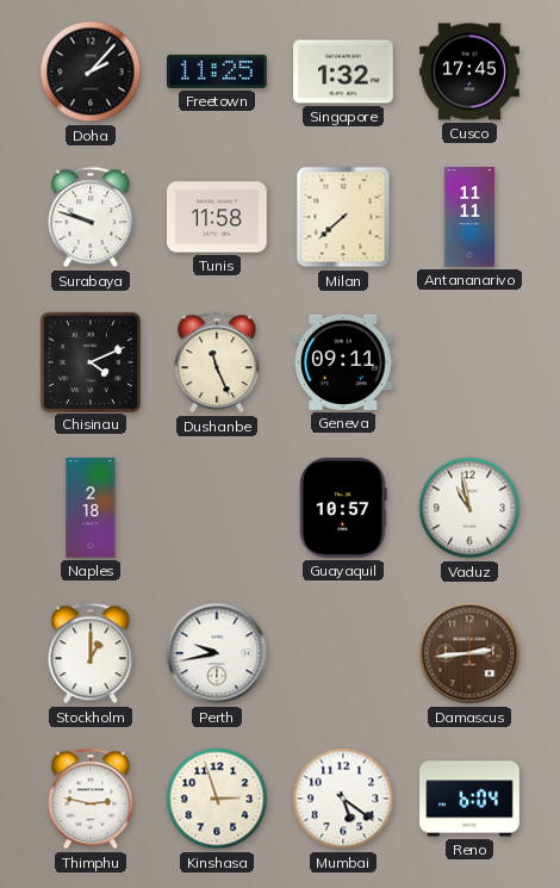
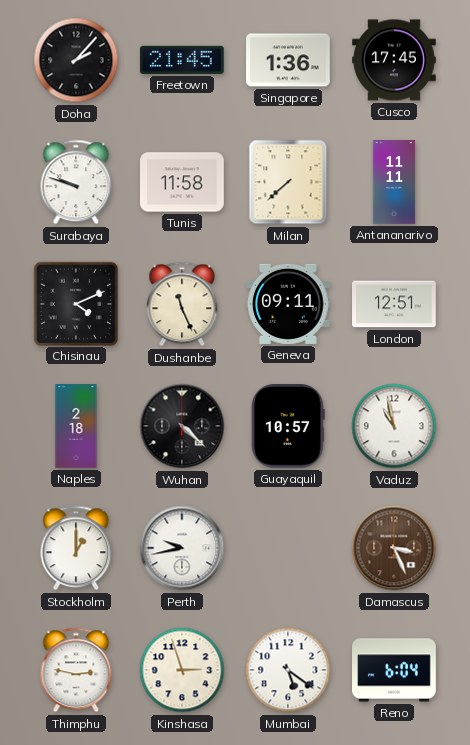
Freetown: 11:25 -> 21:45
Singapore: 1:32 -> 1:36
London: none -> 12:51
Wuhan: none -> 4:22
Damascus: 2:44 -> 3:26
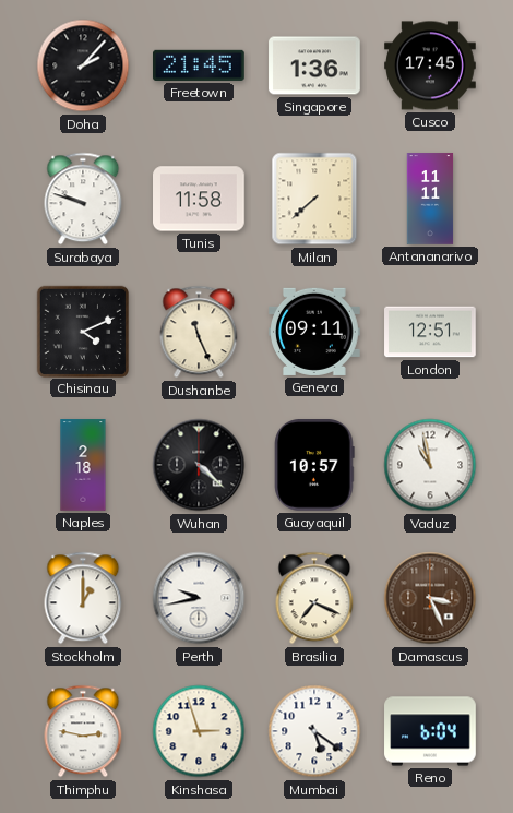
Brasilia: none -> 7:19
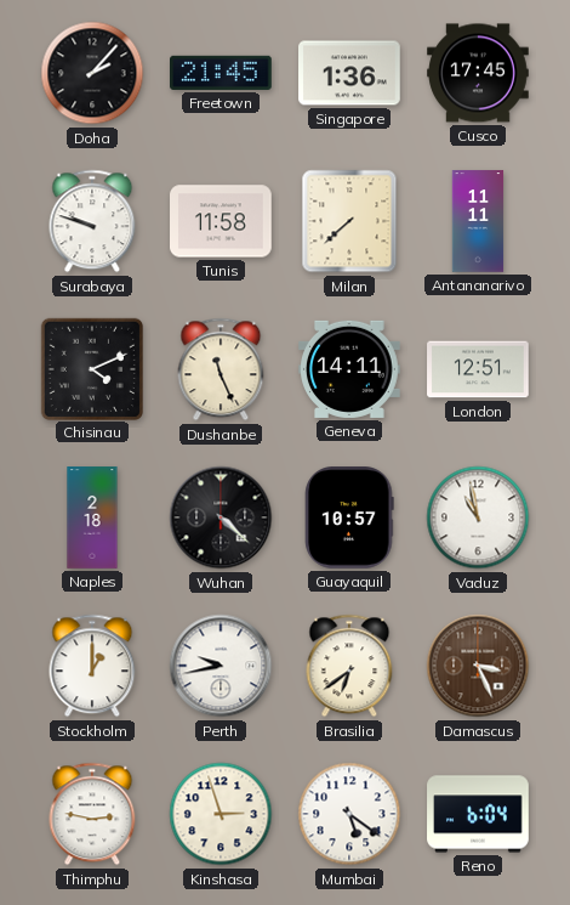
Geneva: 09:11 -> 14:11
Brasilia: 7:19 -> 6:39
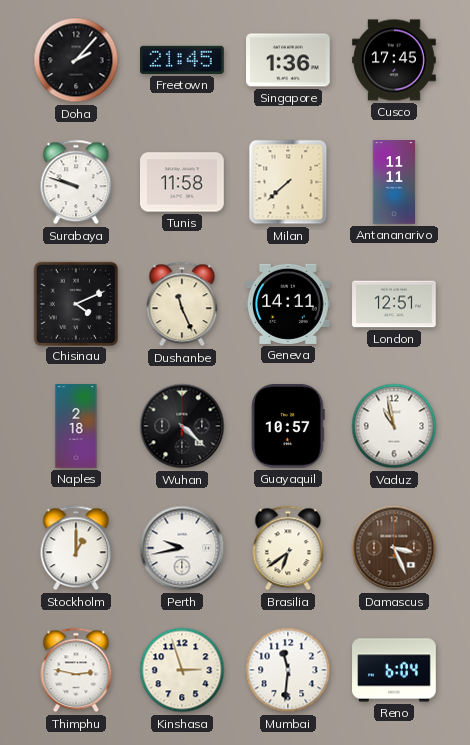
Mumbai: 5:21 -> 11:31
